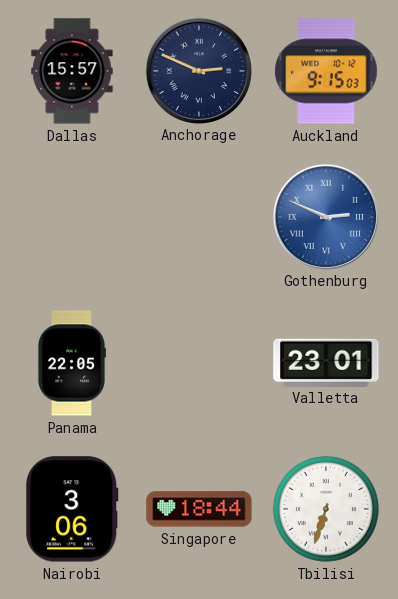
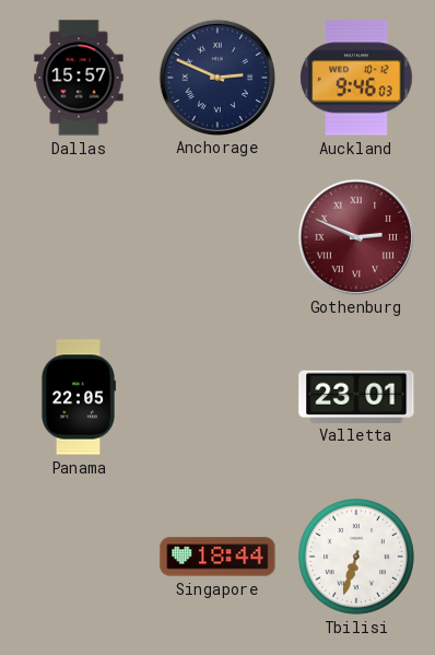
Auckland: 9:15 -> 9:46
Gothenburg dial: blue -> burgundy
Nairobi: 3:06 -> none
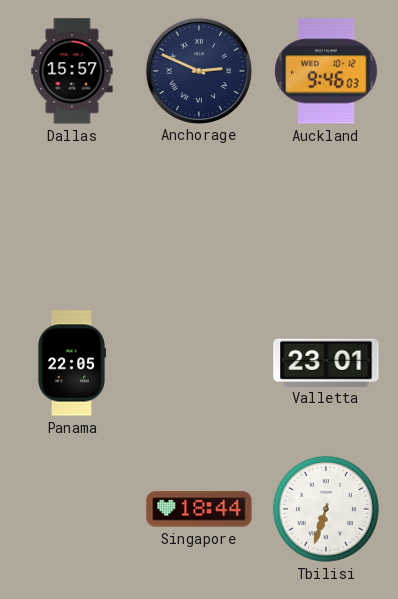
Gothenburg: 2:49 -> none
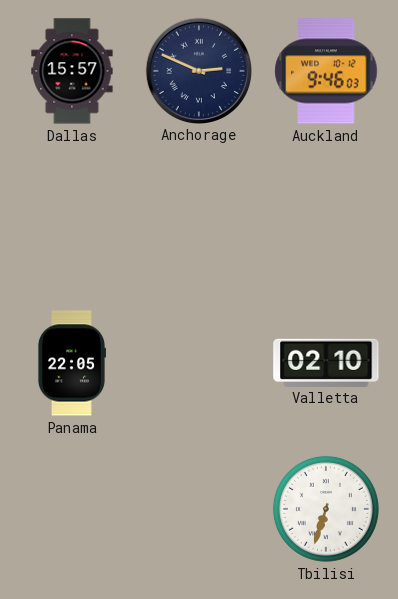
Valletta: 23:01 -> 02:10
Singapore: 18:44 -> none
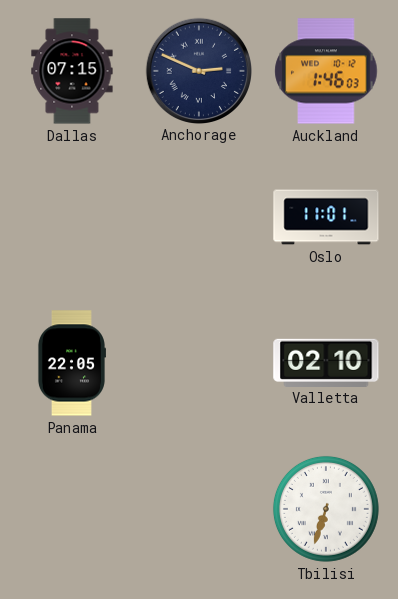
Dallas: 15:57 -> 07:15
Auckland: 9:46 -> 1:46
Oslo: none -> 11:01
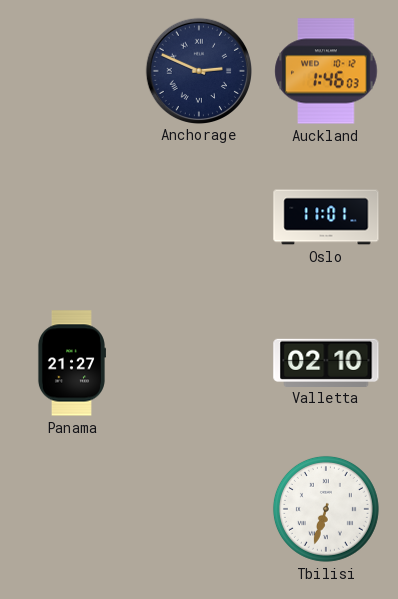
Dallas: 07:15 -> none
Panama: 22:05 -> 21:27
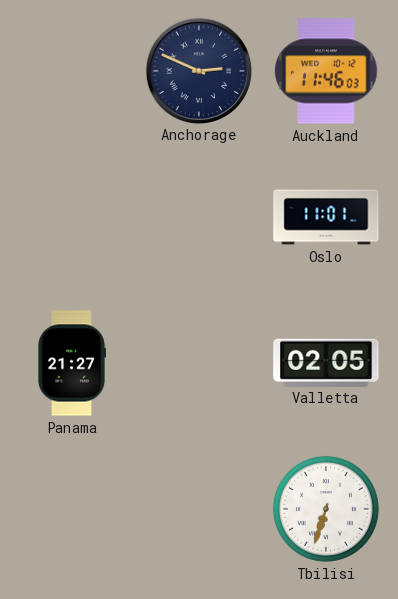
Auckland: 1:46 -> 11:46
Valletta: 02:10 -> 02:05
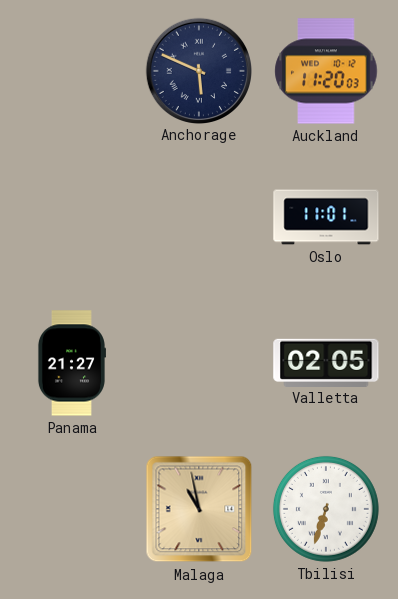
Anchorage: 2:49 -> 5:49
Auckland: 11:46 -> 11:20
Malaga: none -> 10:58
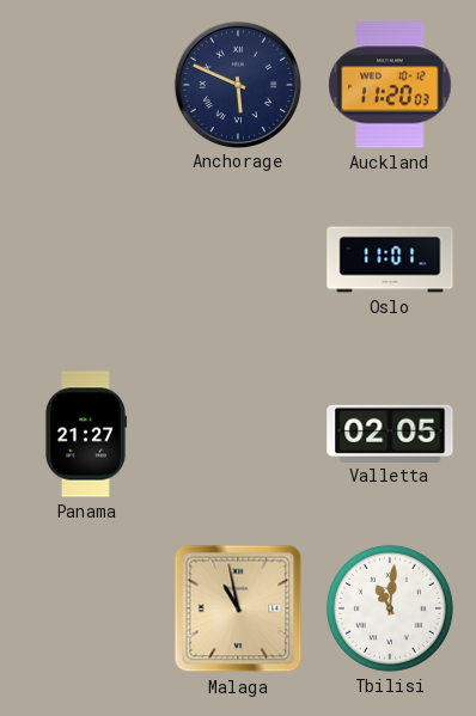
Tbilisi: 6:33 -> 11:01
